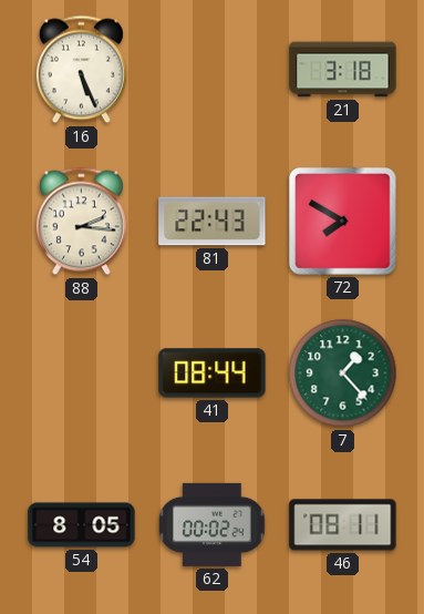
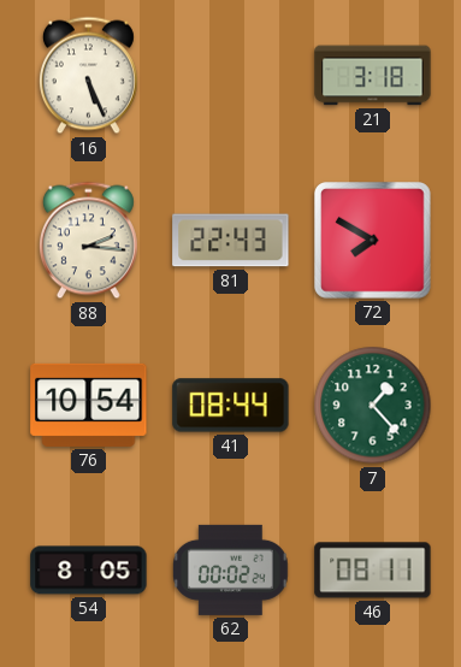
76: none -> 10:54
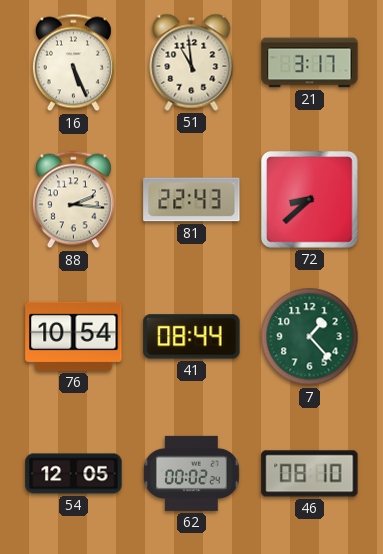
51: none -> 10:59
21: 3:18 -> 3:17
72: 7:50 -> 8:38
54: 8:05 -> 12:05
46: 08:11 -> 08:10
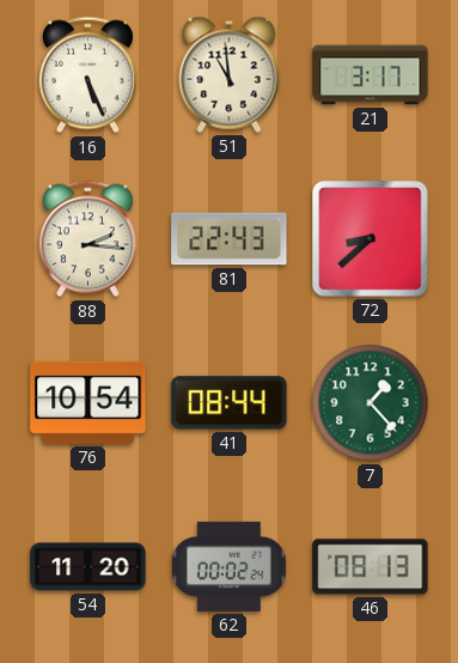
54: 12:05 -> 11:20
46: 08:10 -> 08:13
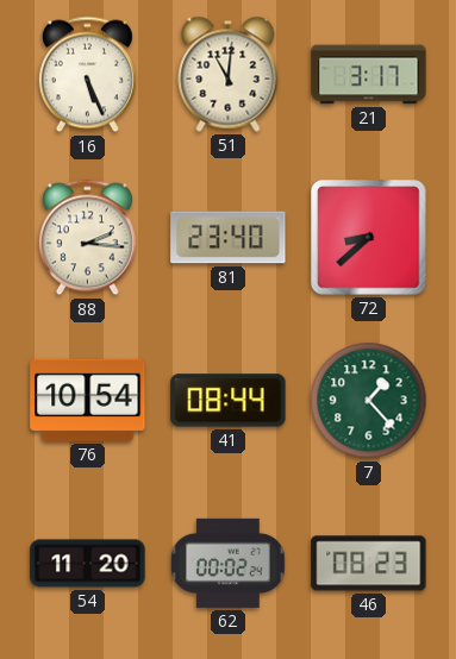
51: 10:59 -> 11:01
81: 22:43 -> 23:40
46: 08:13 -> 08:23
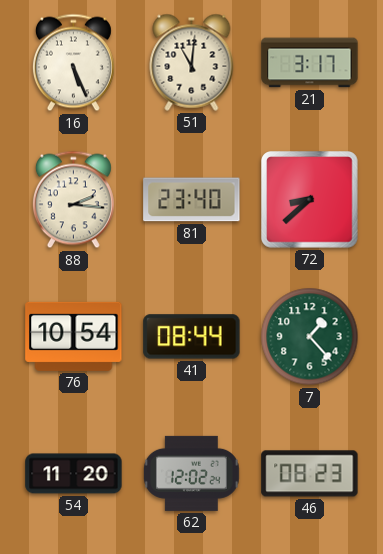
62: 00:02 -> 12:02
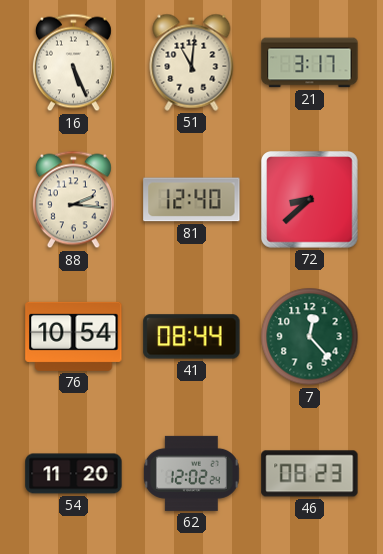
81: 23:40 -> 12:40
7: 1:23 -> 12:23
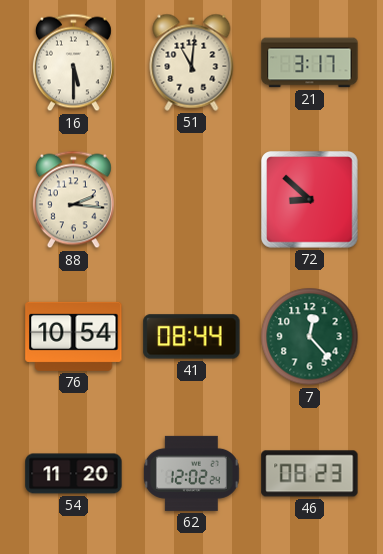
16: 5:26 -> 5:30
81: 12:40 -> none
72: 8:38 -> 8:52
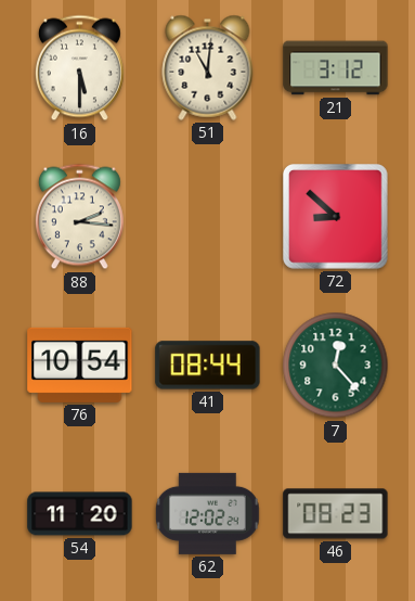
21: 3:17 -> 3:12
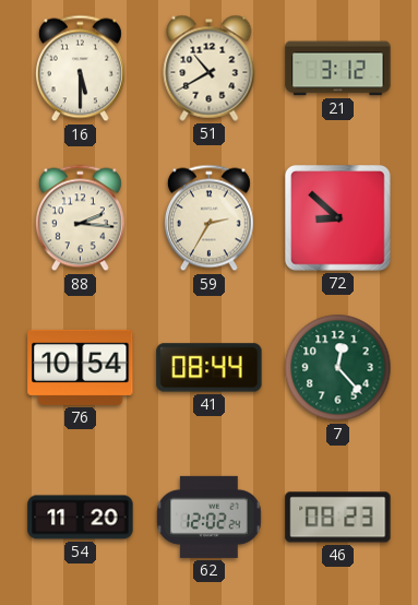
51: 11:01 -> 10:40
59: none -> 2:35
